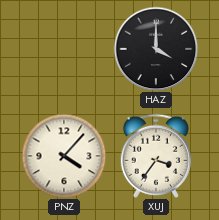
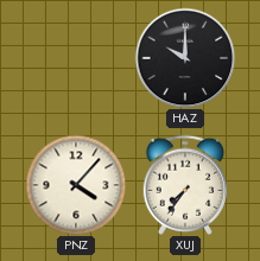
HAZ: 4:00 -> 10:00
XUJ: 3:36 -> 7:36
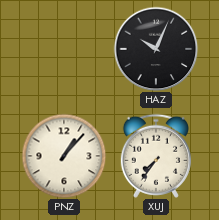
HAZ: 10:00 -> 10:04
PNZ: 4:07 -> 1:07
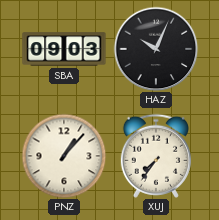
SBA: none -> 09:03
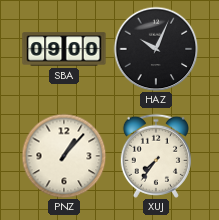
SBA: 09:03 -> 09:00
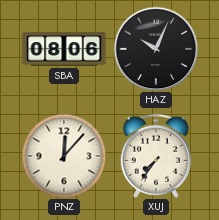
SBA: 09:00 -> 08:06
PNZ: 1:07 -> 12:07
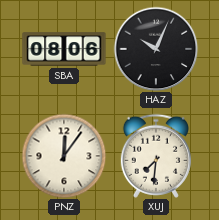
PNZ: 12:07 -> 12:06
XUJ: 7:36 -> 7:31
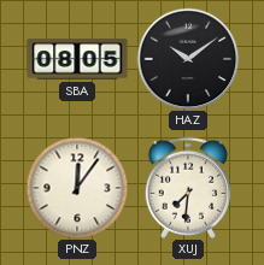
SBA: 08:06 -> 08:05
HAZ: 10:04 -> 10:09
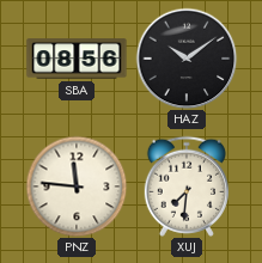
SBA: 08:05 -> 08:56
PNZ: 12:06 -> 11:46
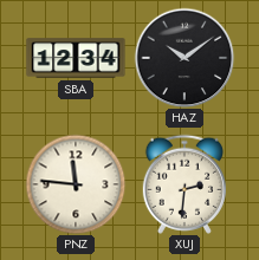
SBA: 08:56 -> 12:34
XUJ: 7:31 -> 2:31
